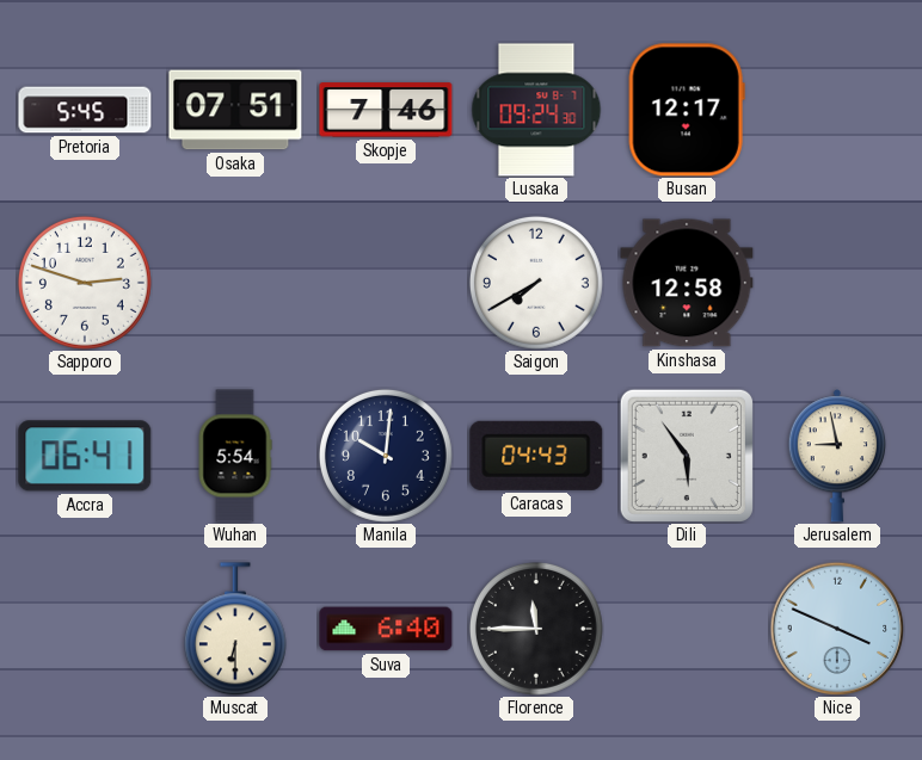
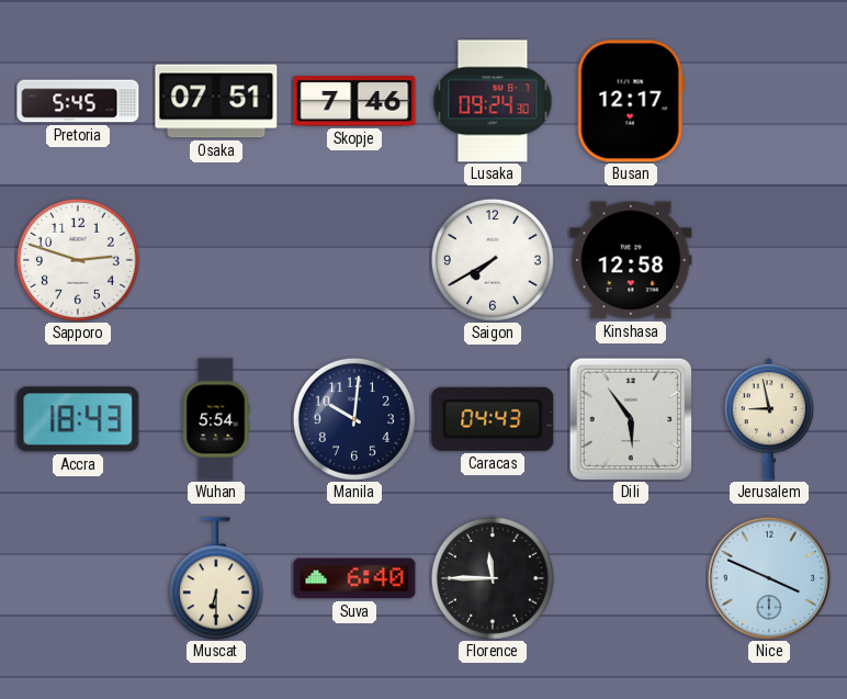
Accra: 06:41 -> 18:43
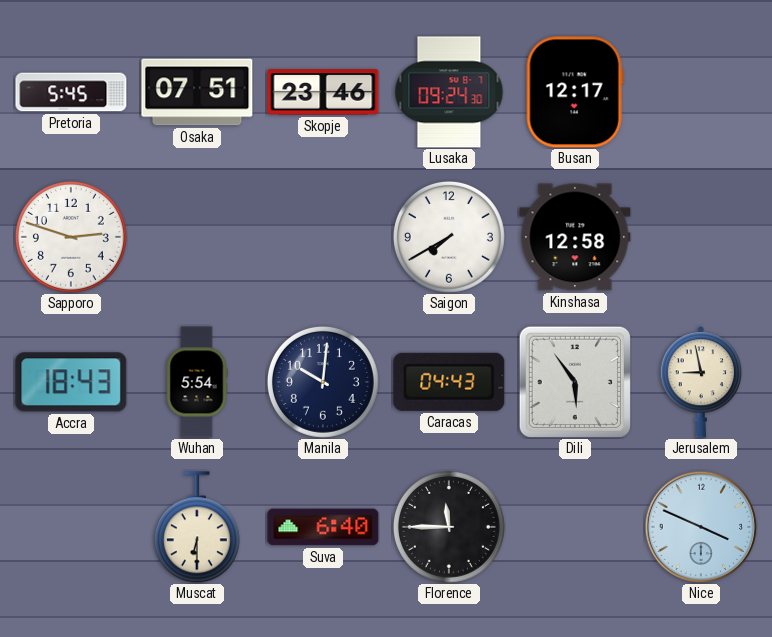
Skopje: 7:46 -> 23:46
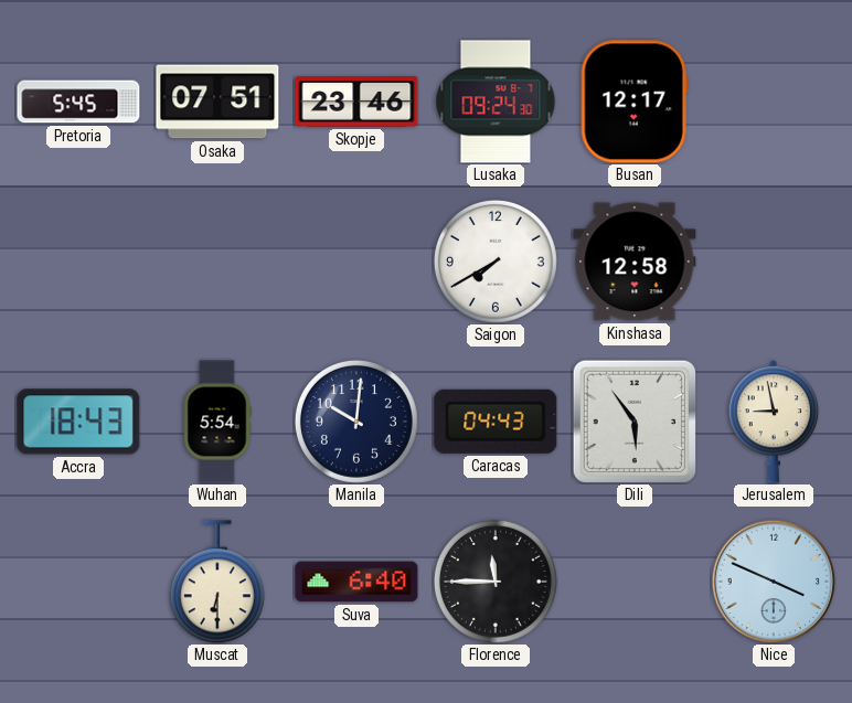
Sapporo: 2:48 -> none
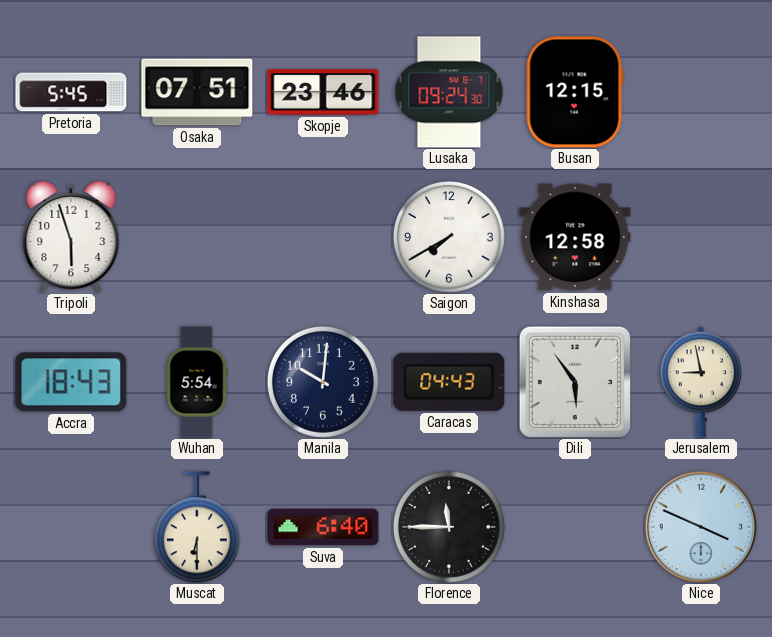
Busan: 12:17 -> 12:15
Tripoli: none -> 5:57
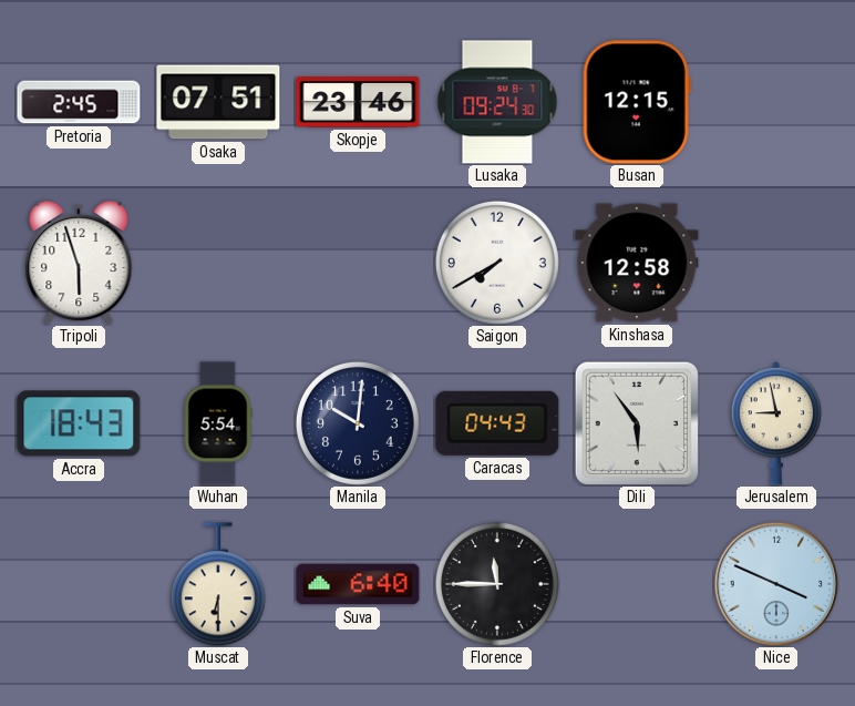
Pretoria: 5:45 -> 2:45
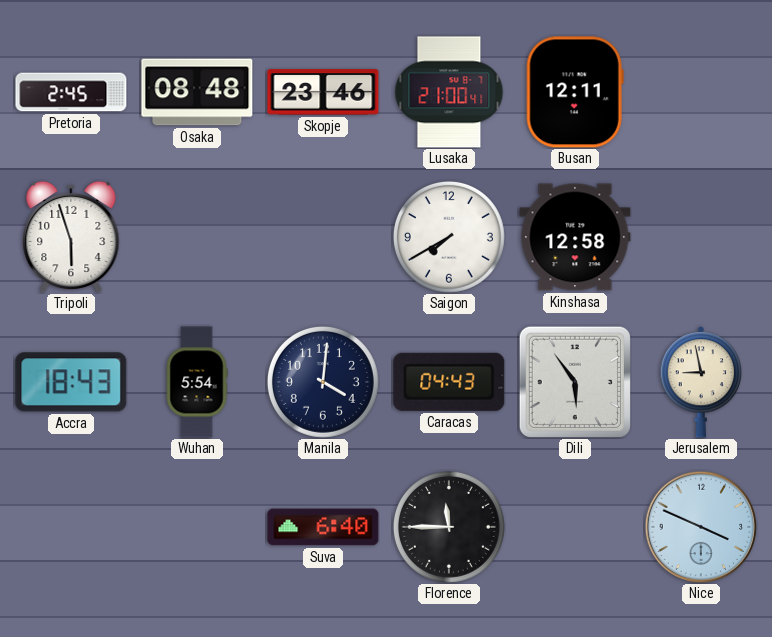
Osaka: 07:51 -> 08:48
Lusaka: 09:24 -> 21:00
Busan: 12:15 -> 12:11
Manila: 10:01 -> 4:01
Muscat: 6:30 -> none
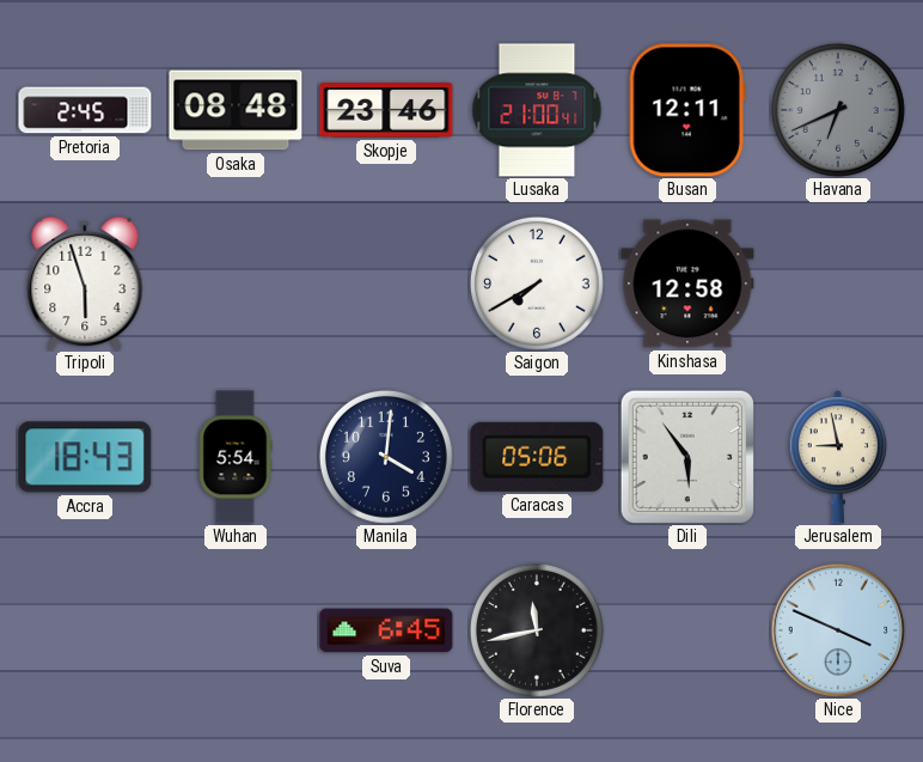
Havana: none -> 6:41
Caracas: 04:43 -> 05:06
Suva: 6:40 -> 6:45
Florence: 11:45 -> 11:43
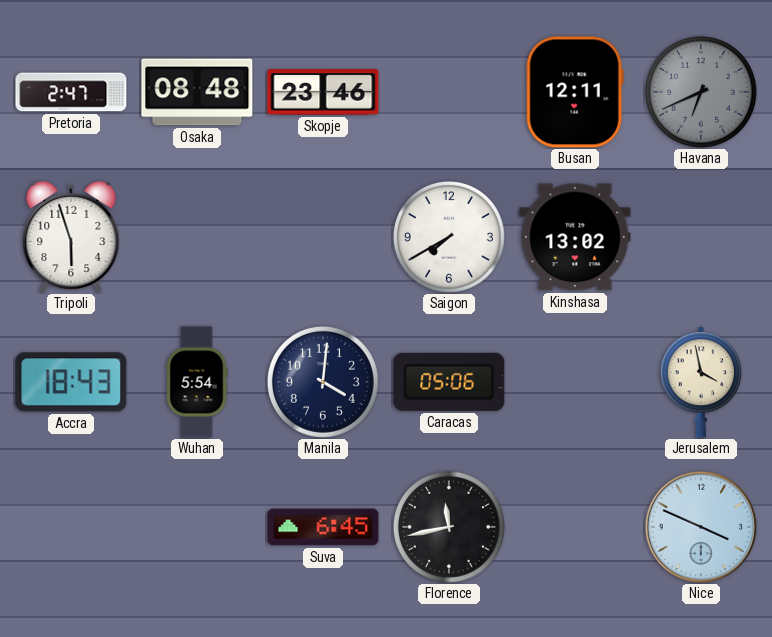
Pretoria: 2:45 -> 2:47
Lusaka: 21:00 -> none
Kinshasa: 12:58 -> 13:02
Dili: 5:54 -> none
Jerusalem: 8:58 -> 3:58
